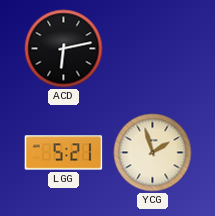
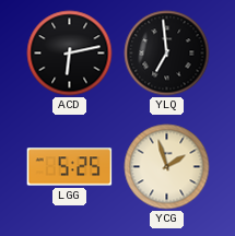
YLQ: none -> 6:59
LGG: 5:21 -> 5:25
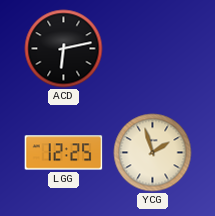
YLQ: 6:59 -> none
LGG: 5:25 -> 12:25
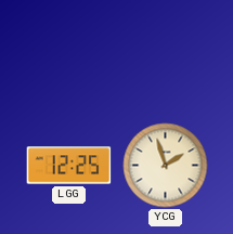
ACD: 6:13 -> none
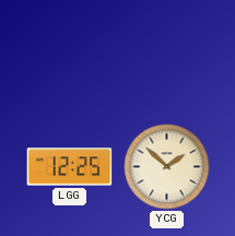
YCG: 1:57 -> 1:52
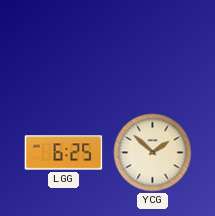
LGG: 12:25 -> 6:25
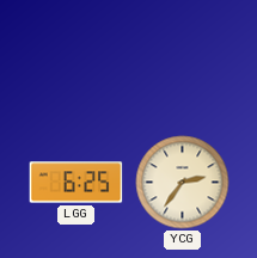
YCG: 1:52 -> 2:36
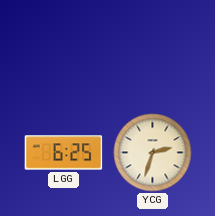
YCG: 2:36 -> 2:33
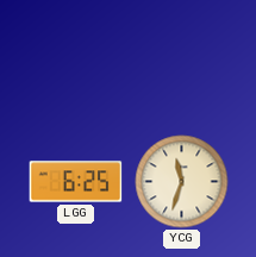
YCG: 2:33 -> 11:33
